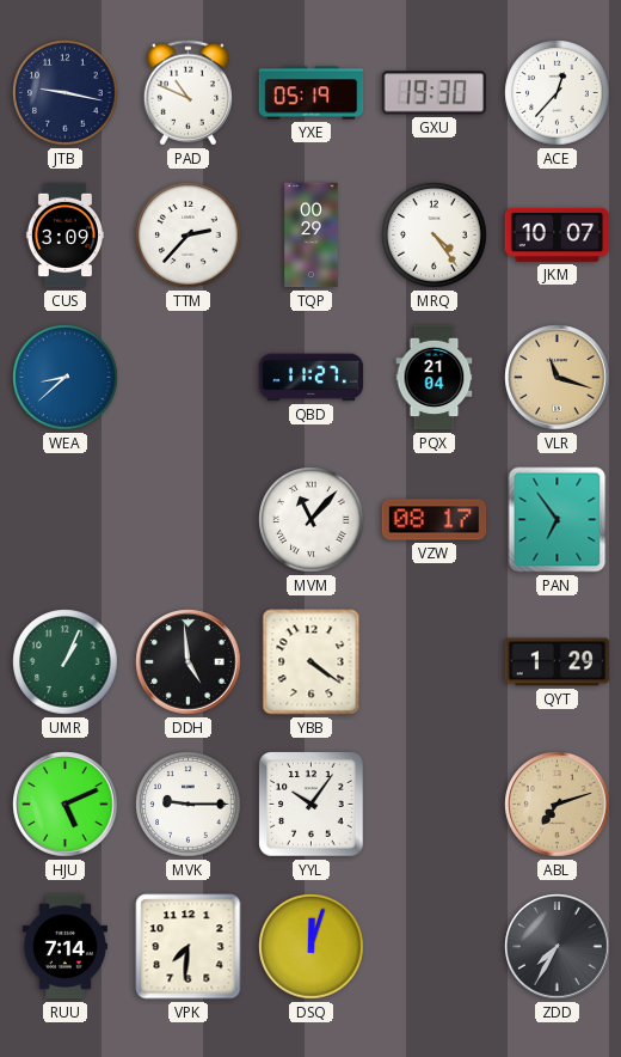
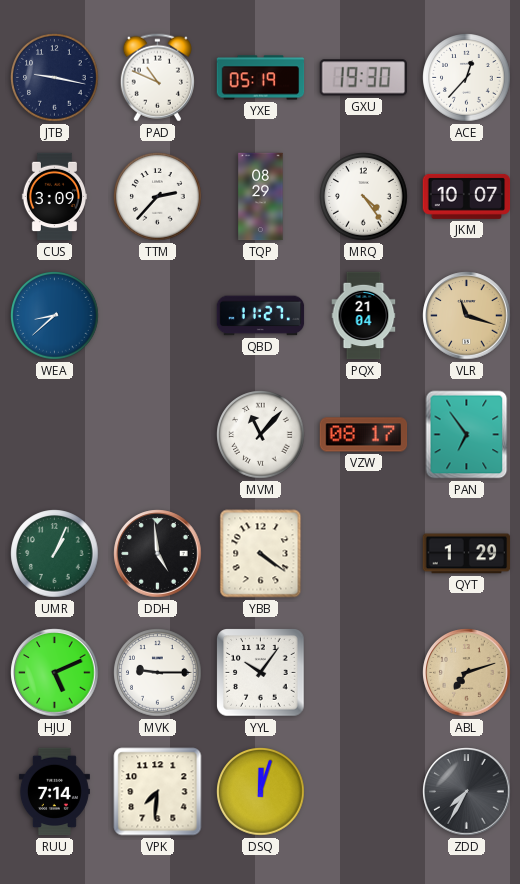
TQP: 00:29 -> 08:29
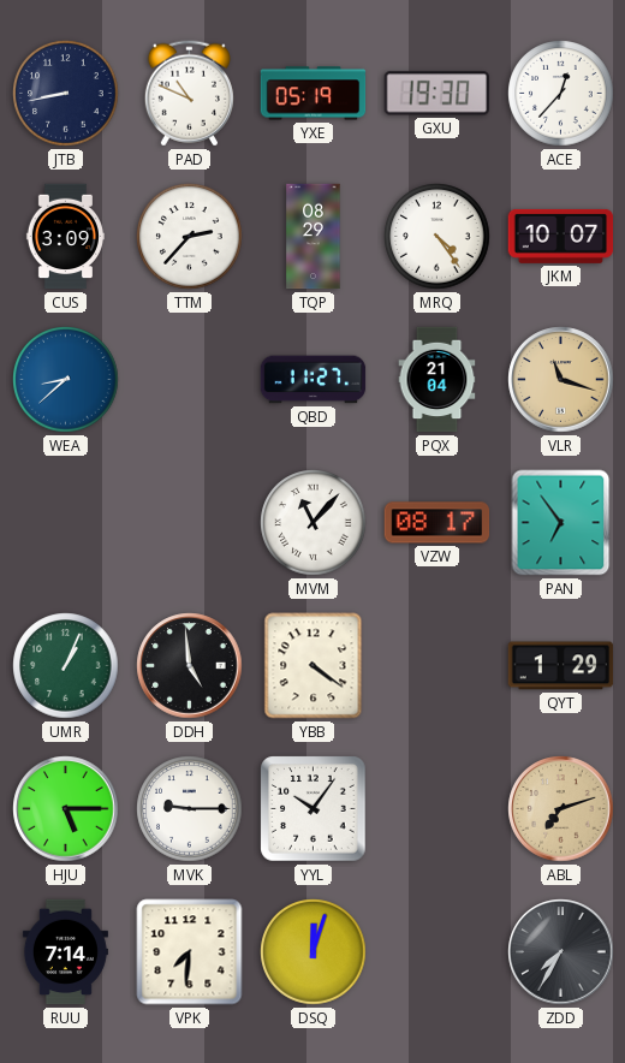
JTB: 9:17 -> 8:43
HJU: 5:11 -> 5:15
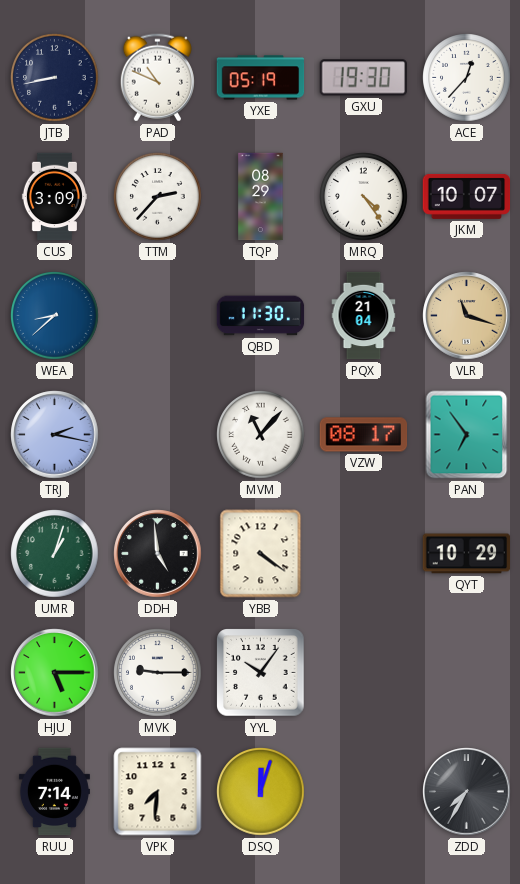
QBD: 11:27 -> 11:30
TRJ: none -> 2:17
UMR: 1:04 -> 1:03
QYT: 1:29 -> 10:29
ABL: 7:12 -> none
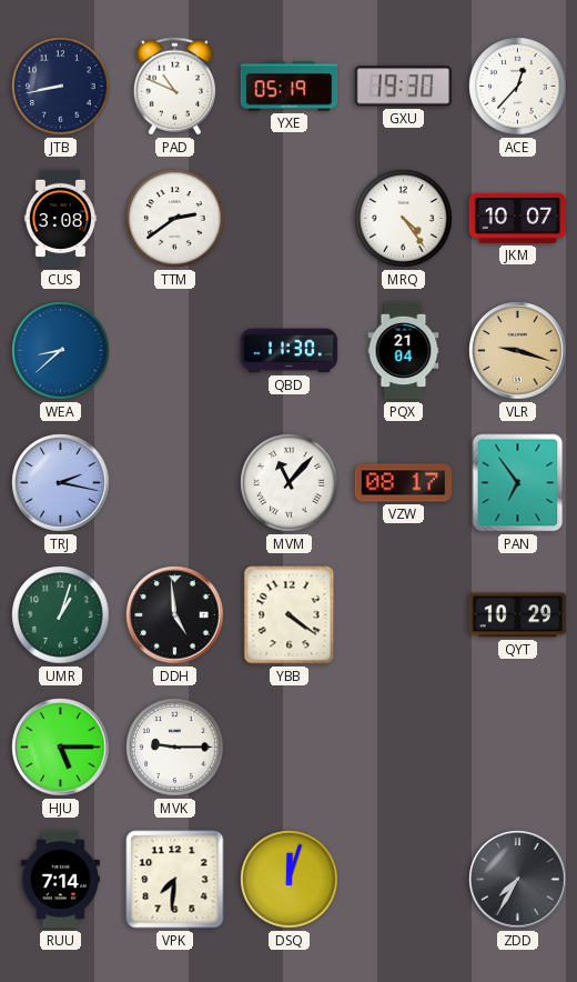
CUS: 3:09 -> 3:08
TTM: 2:37 -> 2:39
TQP: 08:29 -> none
VLR: 11:18 -> 9:18
YYL: 10:06 -> none
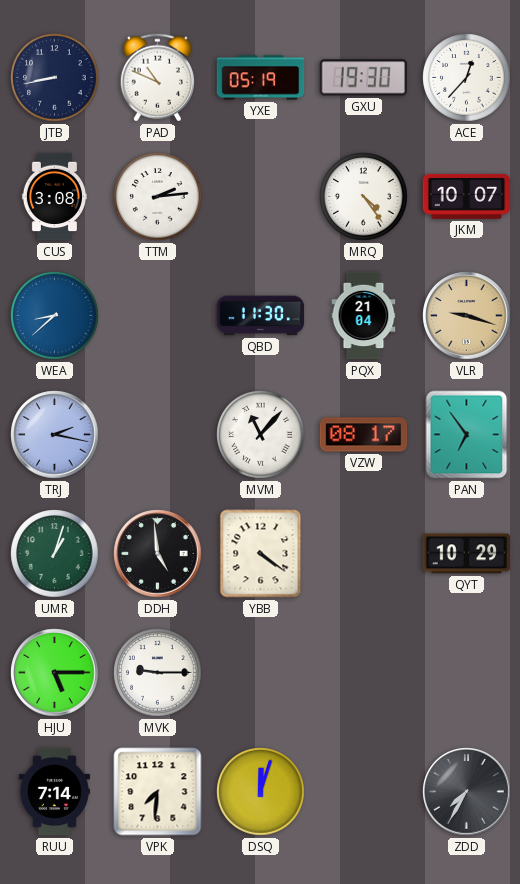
TTM: 2:39 -> 2:14
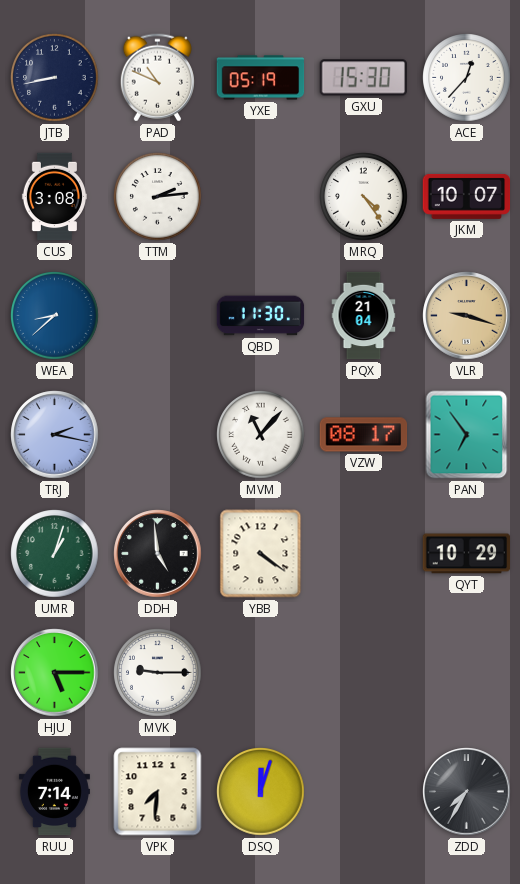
GXU: 19:30 -> 15:30
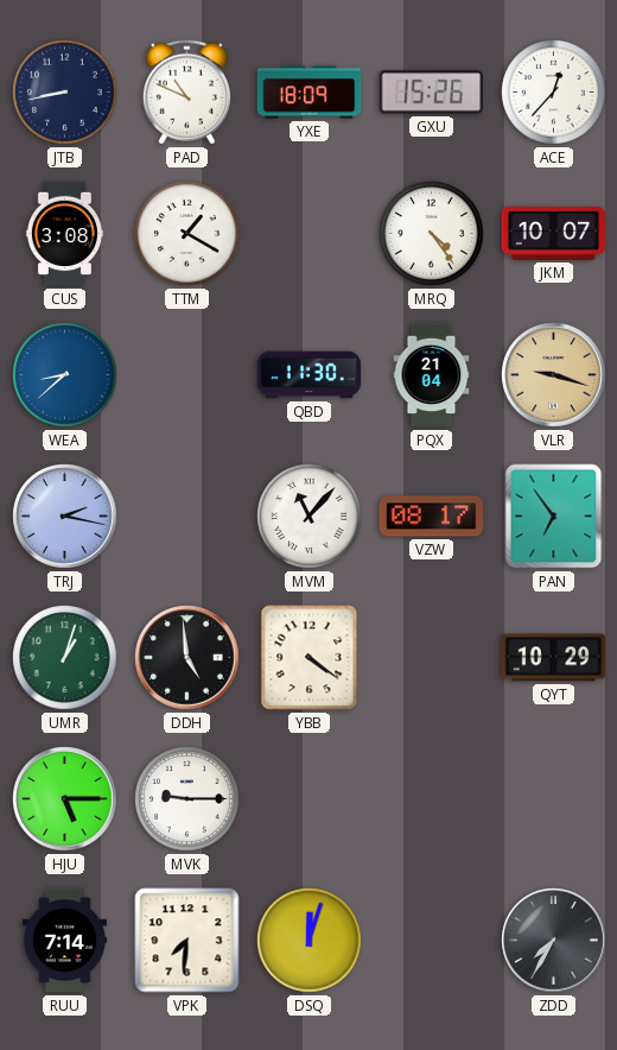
YXE: 05:19 -> 18:09
GXU: 15:30 -> 15:26
TTM: 2:14 -> 1:20
